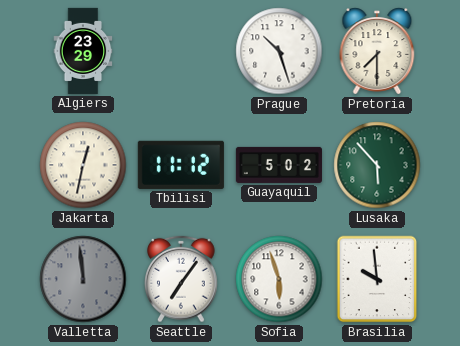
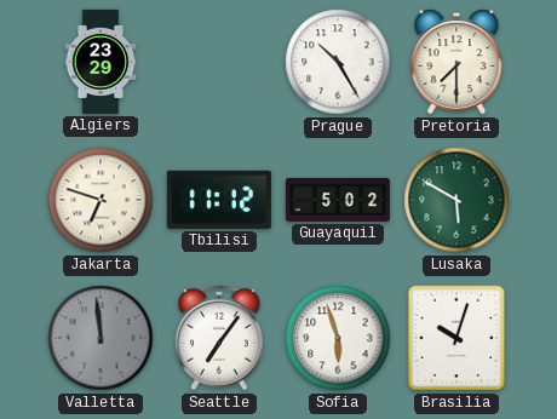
Prague: 10:27 -> 10:25
Jakarta: 12:32 -> 6:48
Lusaka: 5:53 -> 5:50
Brasilia: 9:59 -> 10:03
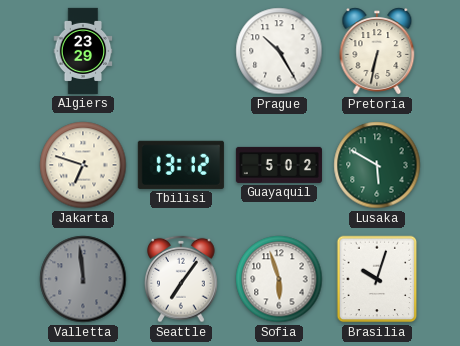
Pretoria: 7:30 -> 6:32
Tbilisi: 11:12 -> 13:12
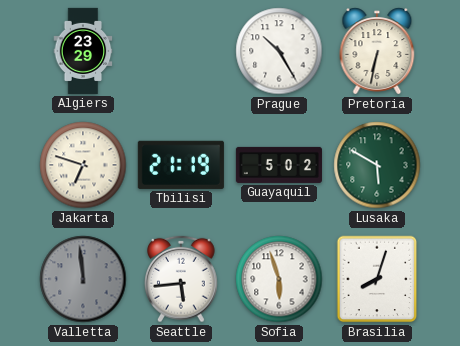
Tbilisi: 13:12 -> 21:19
Seattle: 7:06 -> 5:44
Brasilia: 10:03 -> 8:03
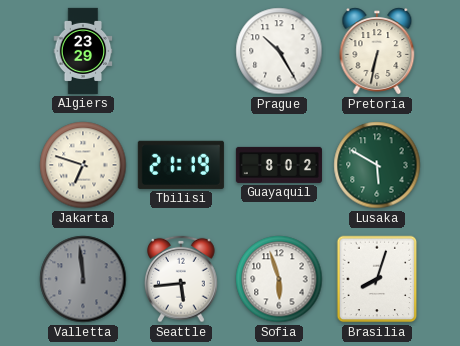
Guayaquil: 5:02 -> 8:02
